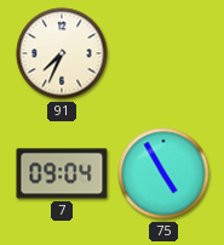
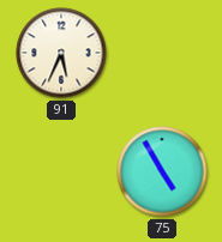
91: 7:34 -> 5:34
7: 09:04 -> none
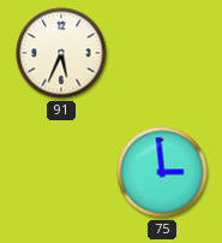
75: 4:55 -> 2:59
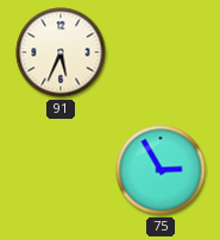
75: 2:59 -> 2:55
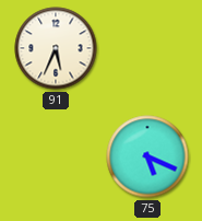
75: 2:55 -> 5:19
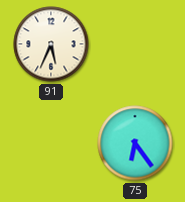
75: 5:19 -> 6:24
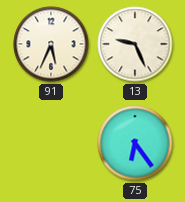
13: none -> 9:26
